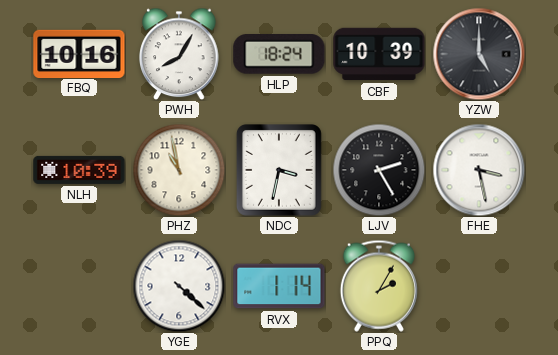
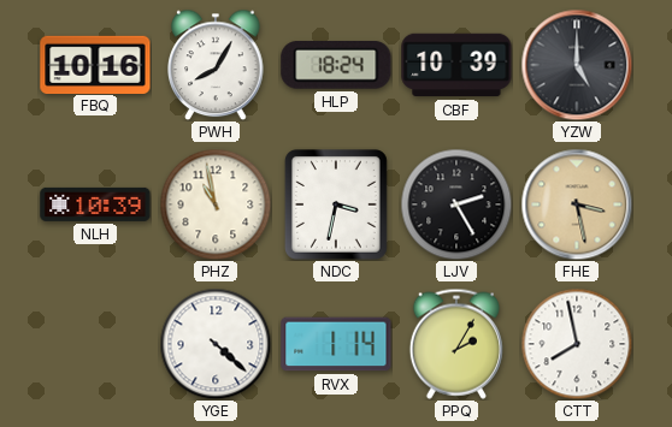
FHE dial: white -> champagne
CTT: none -> 7:58
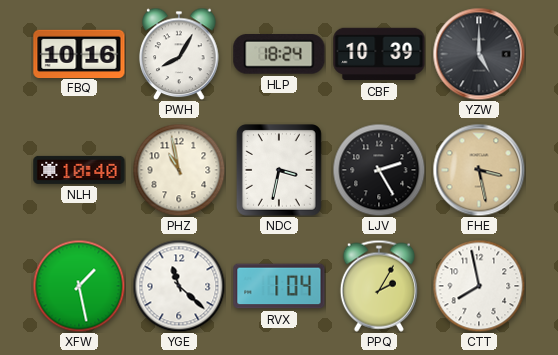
NLH: 10:39 -> 10:40
XFW: none -> 1:28
YGE: 4:22 -> 11:22
RVX: 1:14 -> 1:04
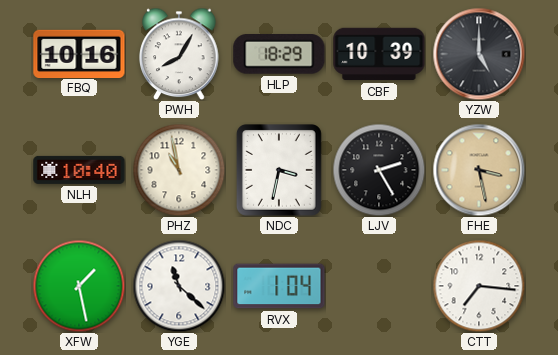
HLP: 18:24 -> 18:29
PPQ: 2:05 -> none
CTT: 7:58 -> 7:16
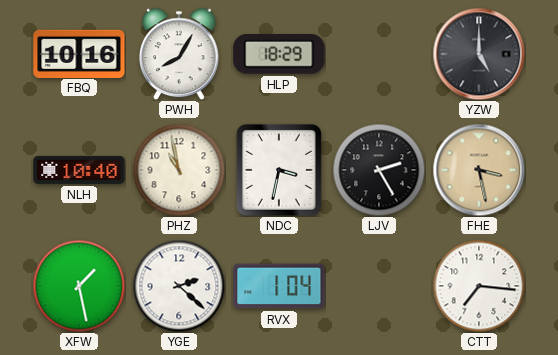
CBF: 10:39 -> none
YGE: 11:22 -> 2:22
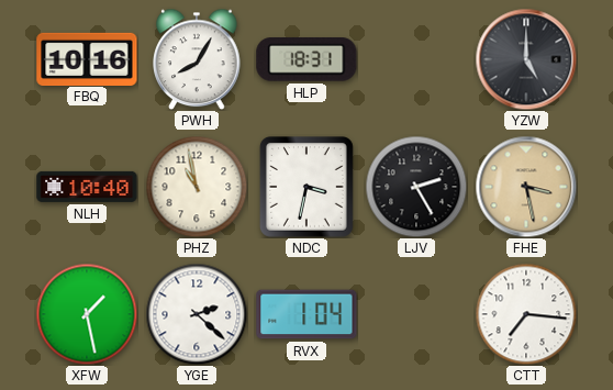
HLP: 18:29 -> 18:31
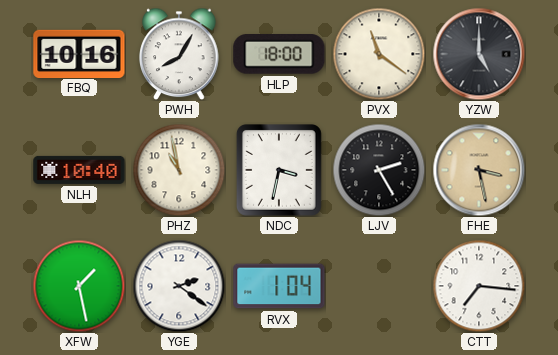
HLP: 18:31 -> 18:00
PVX: none -> 11:21
YGE: 2:22 -> 2:21
